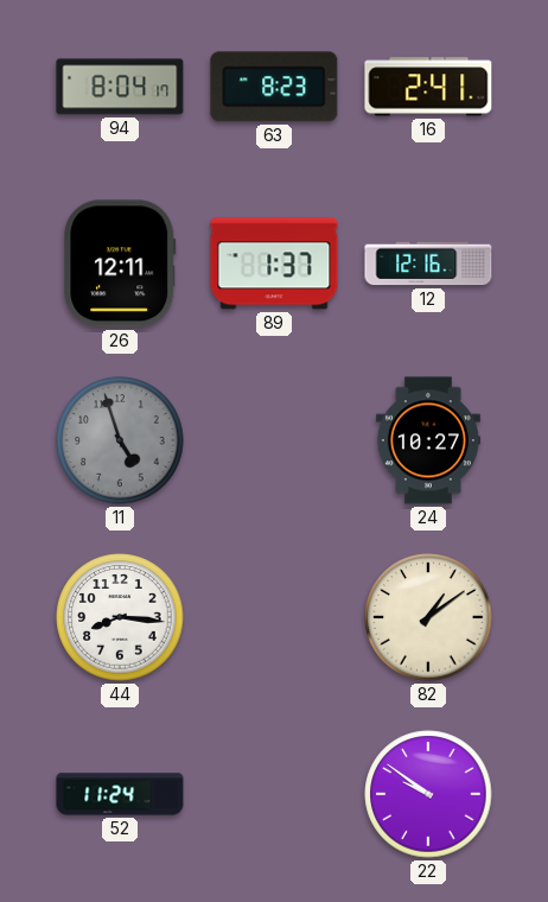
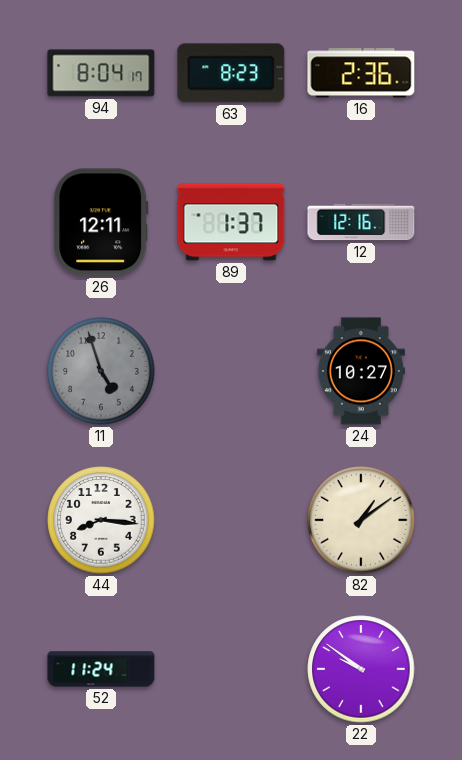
16: 2:41 -> 2:36
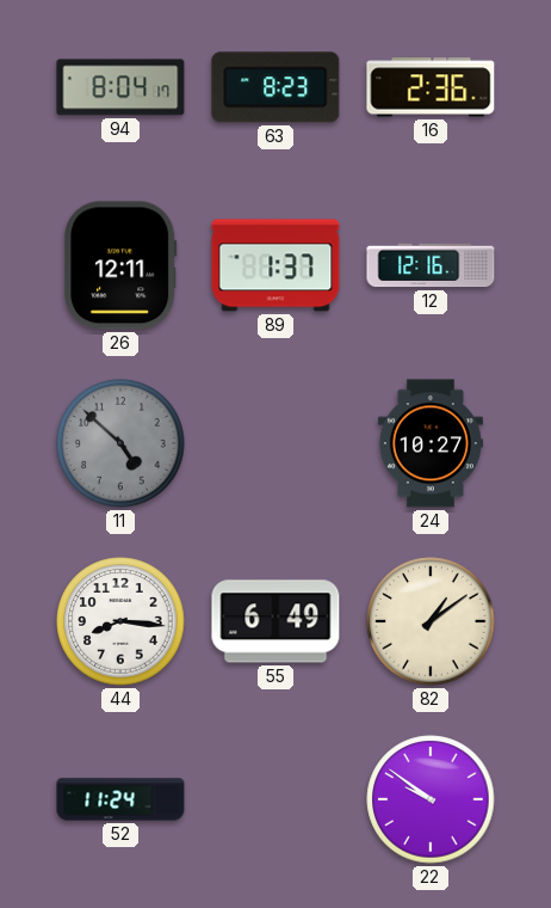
11: 4:57 -> 4:52
55: none -> 6:49
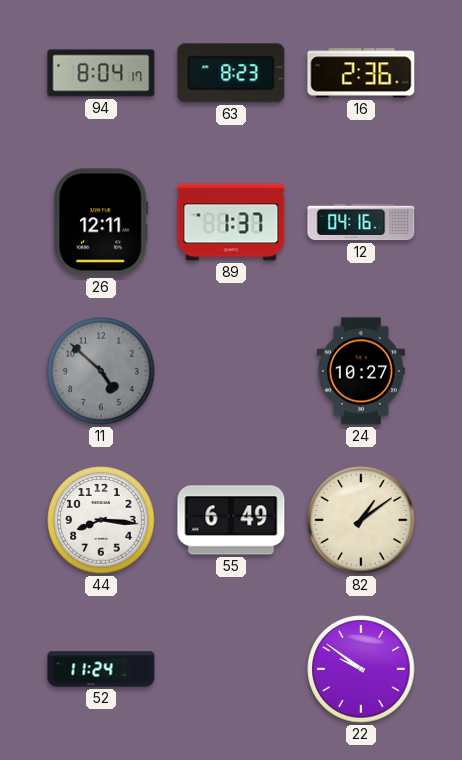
12: 12:16 -> 04:16
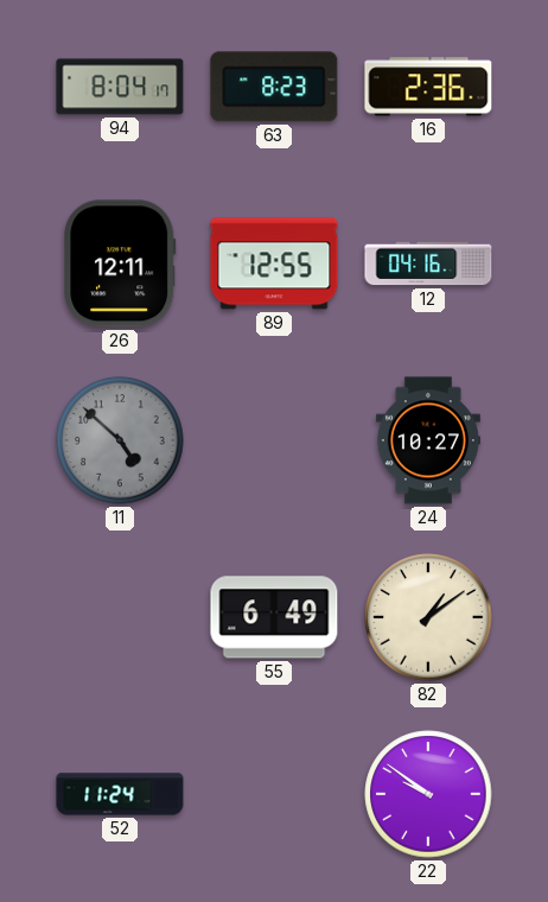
89: 1:37 -> 12:55
44: 8:16 -> none
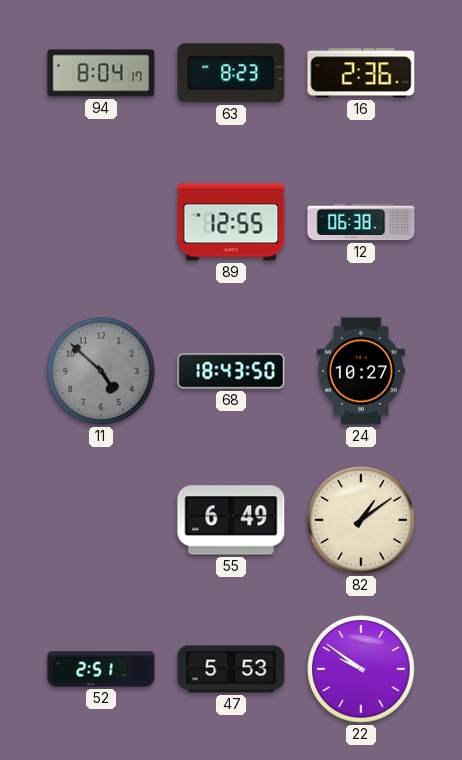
26: 12:11 -> none
12: 04:16 -> 06:38
68: none -> 18:43
52: 11:24 -> 2:51
47: none -> 5:53
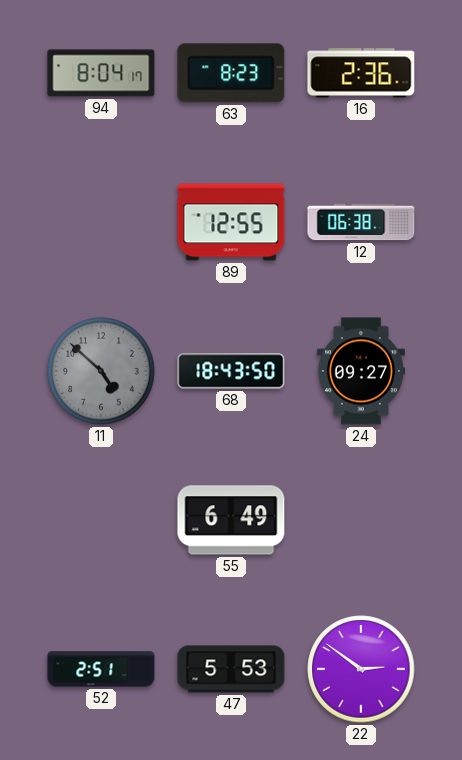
24: 10:27 -> 09:27
82: 1:09 -> none
22: 9:51 -> 2:51
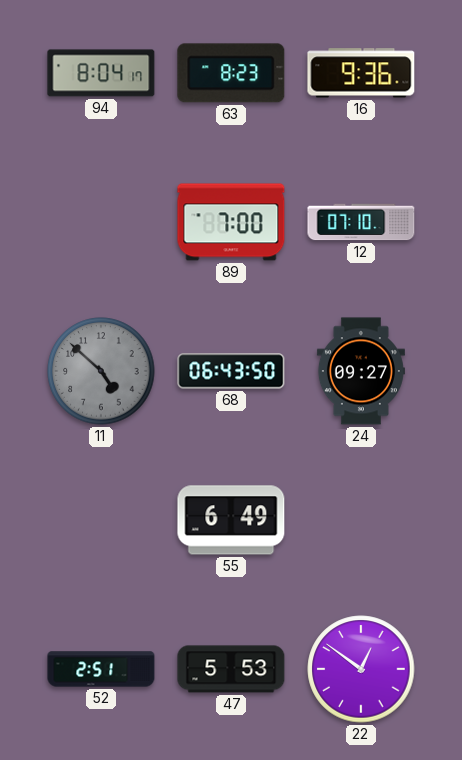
16: 2:36 -> 9:36
89: 12:55 -> 7:00
12: 06:38 -> 07:10
68: 18:43 -> 06:43
22: 2:51 -> 12:51
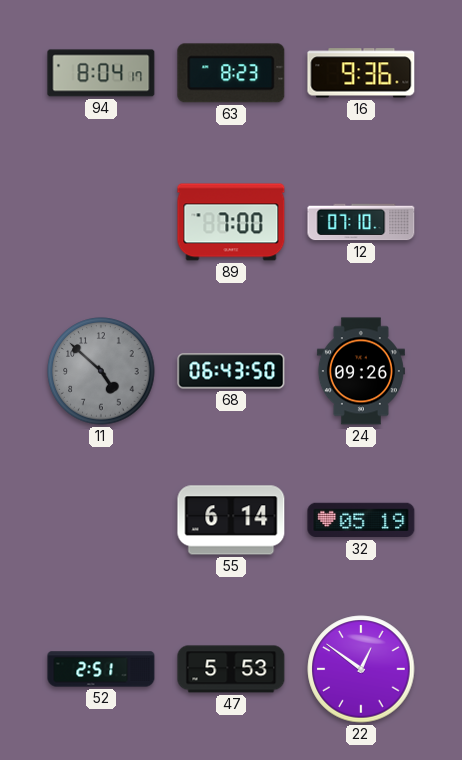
24: 09:27 -> 09:26
55: 6:49 -> 6:14
32: none -> 05:19
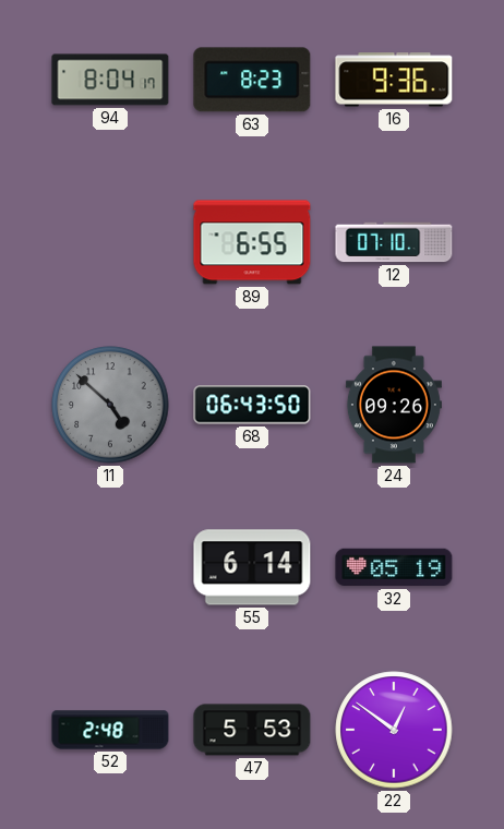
89: 7:00 -> 6:55
52: 2:51 -> 2:48
